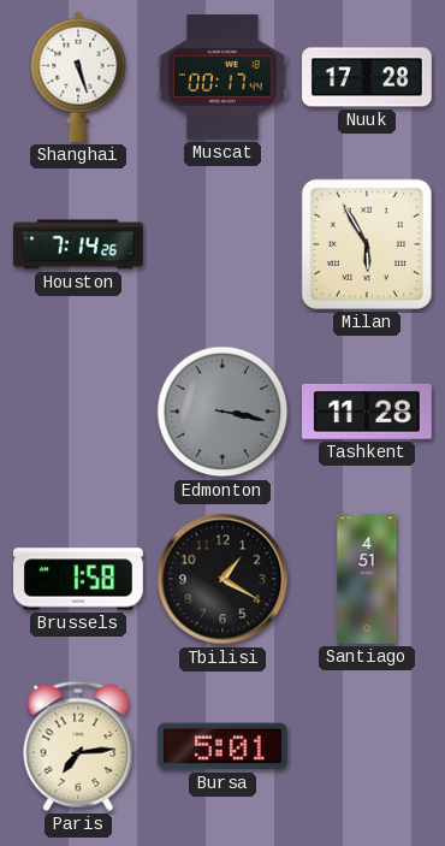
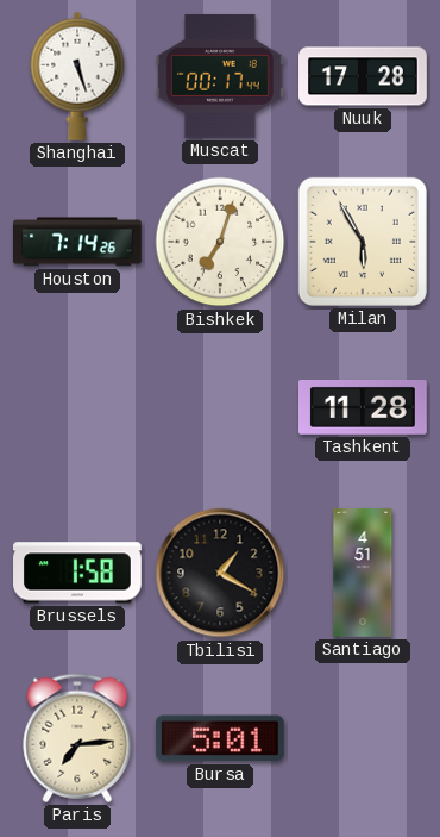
Bishkek: none -> 7:03
Edmonton: 3:17 -> none
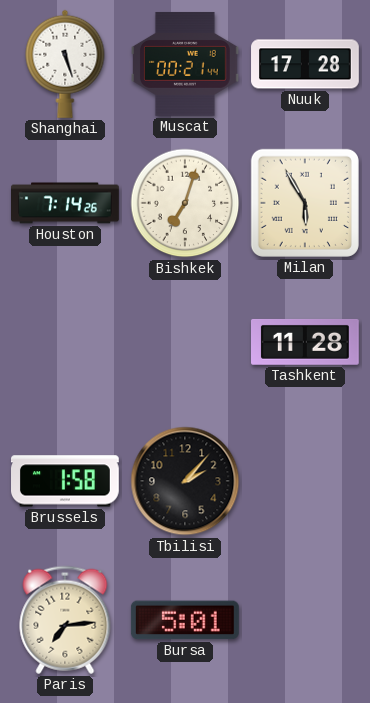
Muscat: 00:17 -> 00:21
Tbilisi: 1:20 -> 2:07
Santiago: 4:51 -> none
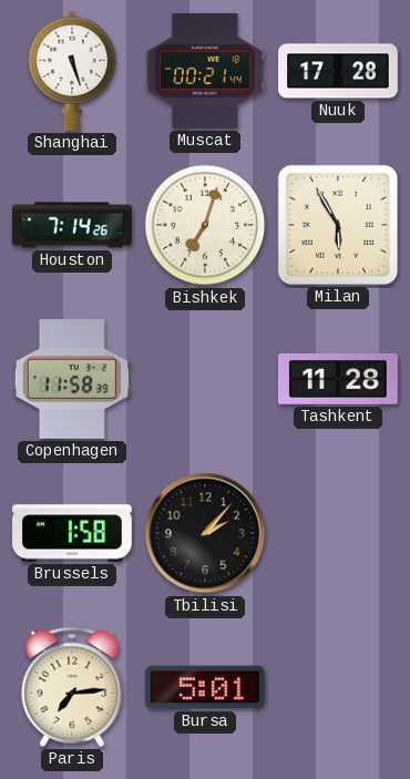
Copenhagen: none -> 11:58
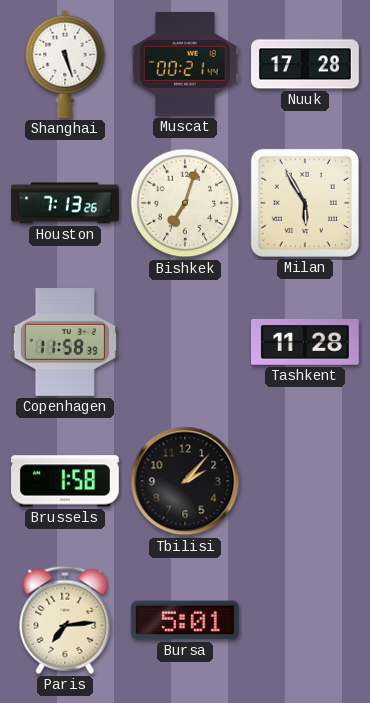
Houston: 7:14 -> 7:13
